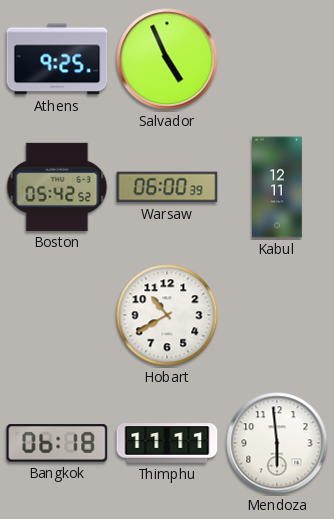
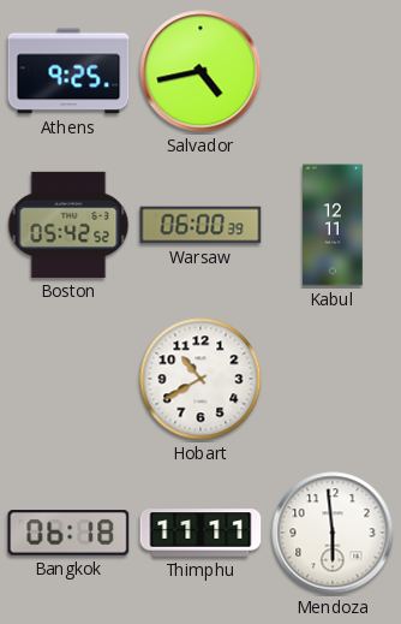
Salvador: 4:56 -> 4:43
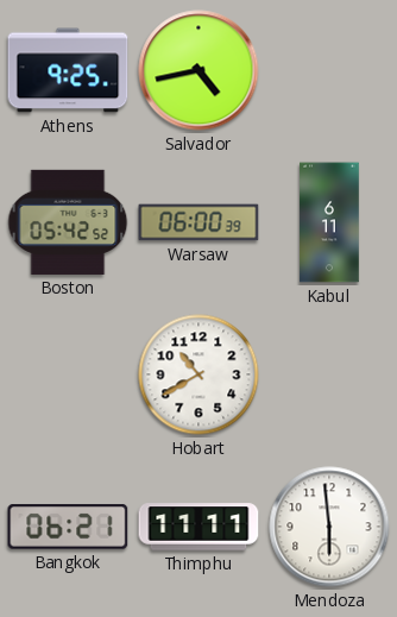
Kabul: 12:11 -> 6:11
Bangkok: 06:18 -> 06:21
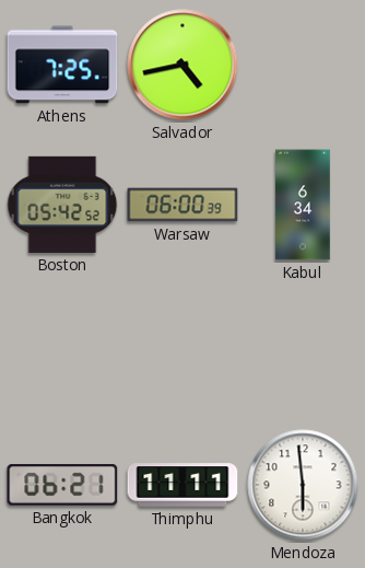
Athens: 9:25 -> 7:25
Kabul: 6:11 -> 6:34
Hobart: 10:40 -> none
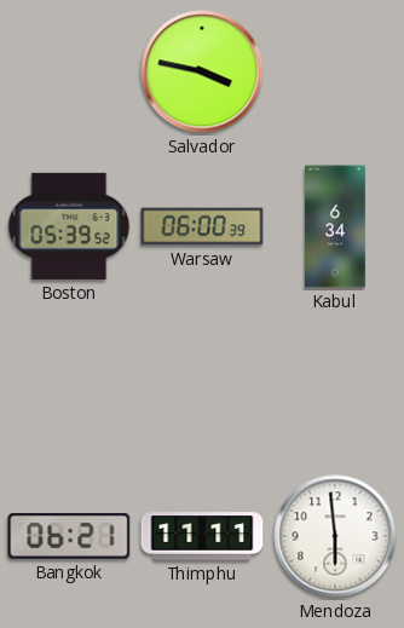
Athens: 7:25 -> none
Salvador: 4:43 -> 3:47
Boston: 05:42 -> 05:39
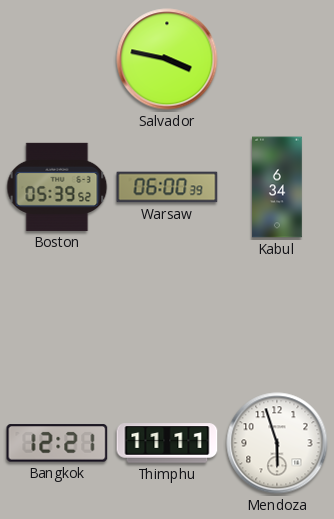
Bangkok: 06:21 -> 12:21
Mendoza: 5:59 -> 5:57
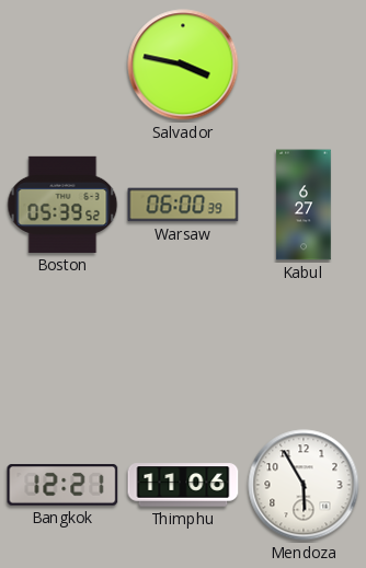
Kabul: 6:34 -> 6:27
Thimphu: 11:11 -> 11:06
Mendoza: 5:57 -> 5:55
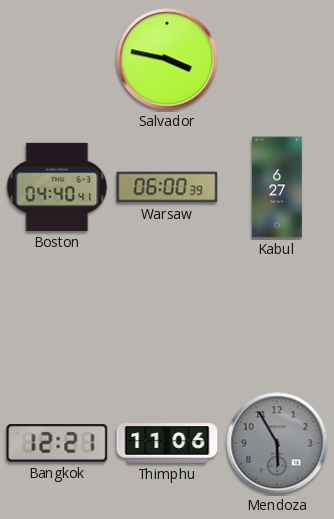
Boston: 05:39 -> 04:40
Mendoza dial: white -> grey
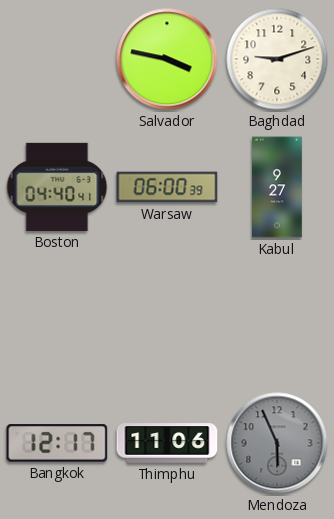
Baghdad: none -> 9:12
Kabul: 6:27 -> 9:27
Bangkok: 12:21 -> 12:17
Mendoza: 5:55 -> 5:56
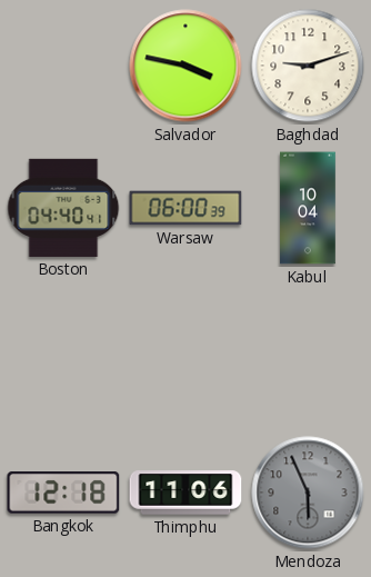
Kabul: 9:27 -> 10:04
Bangkok: 12:17 -> 12:18
